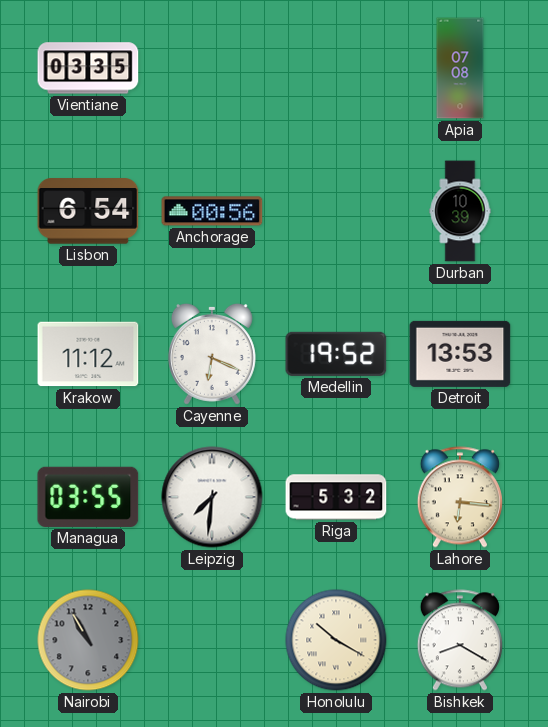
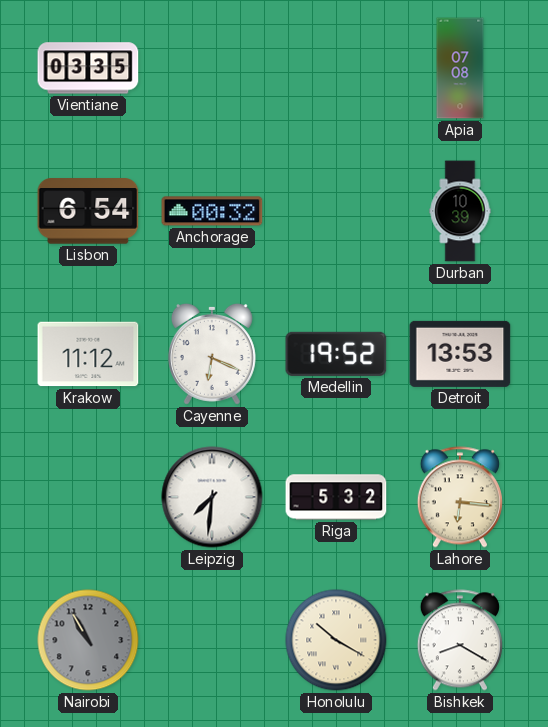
Anchorage: 00:56 -> 00:32
Managua: 03:55 -> none
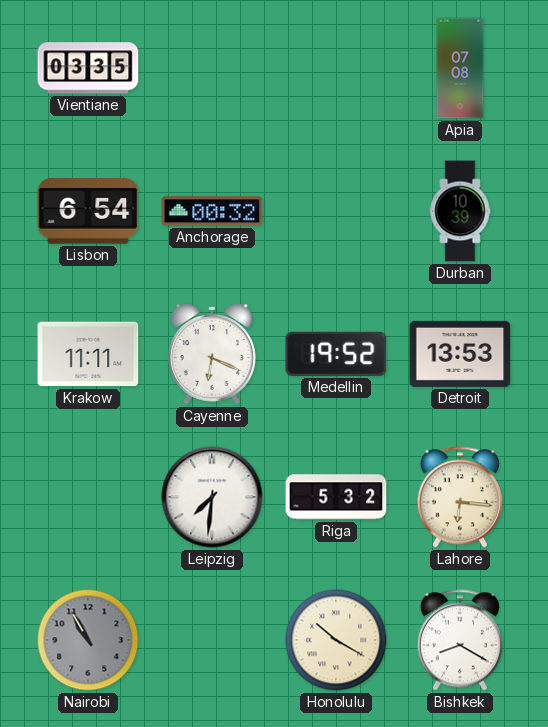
Krakow: 11:12 -> 11:11
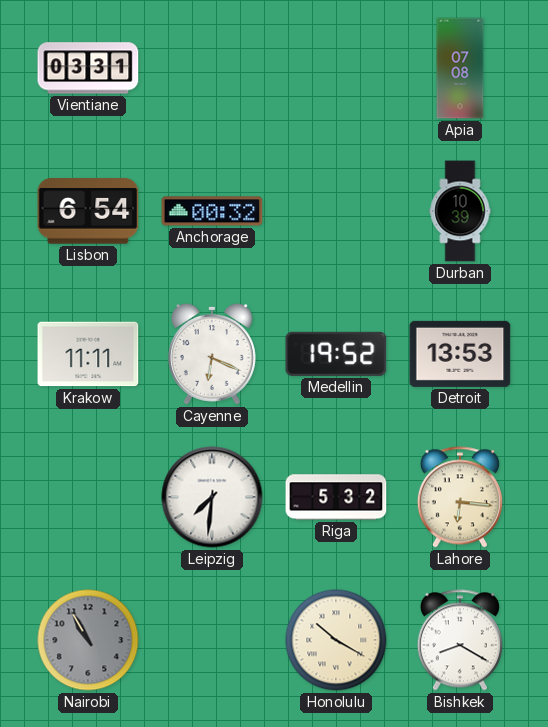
Vientiane: 03:35 -> 03:31
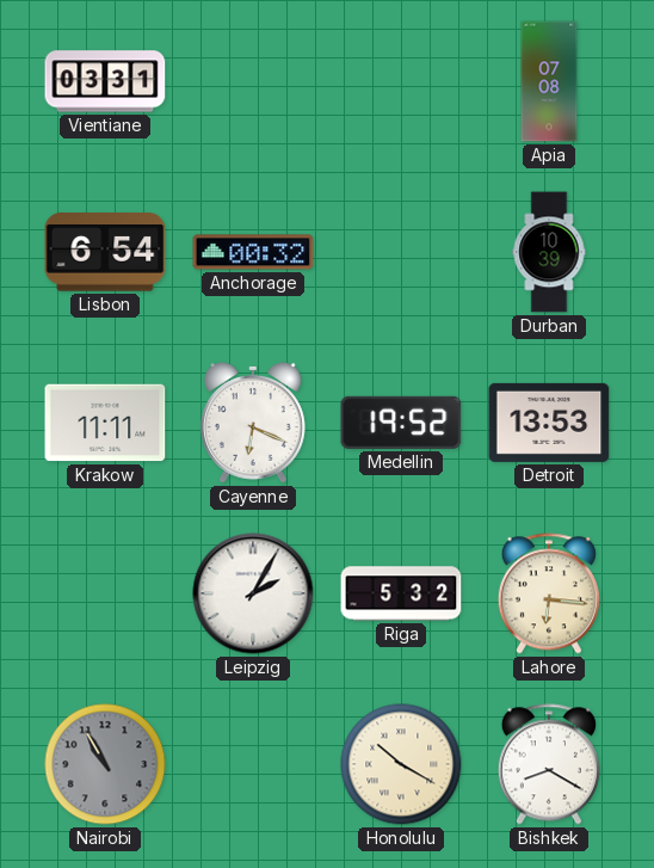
Leipzig: 7:31 -> 2:05
